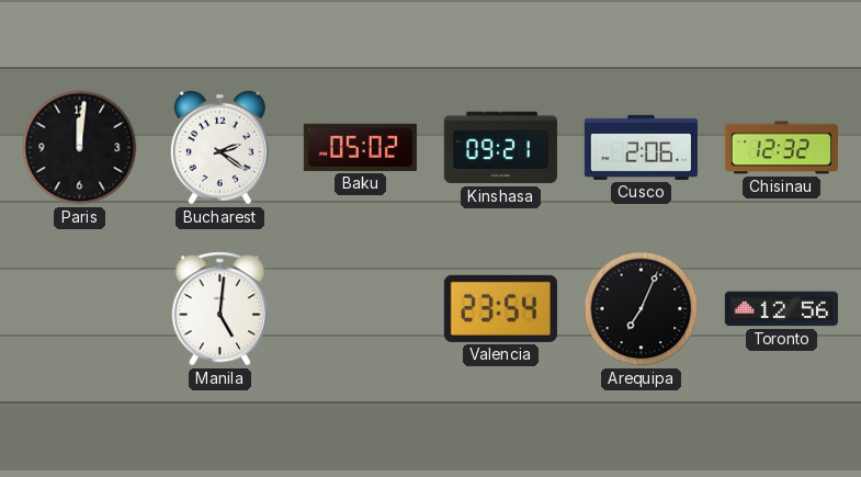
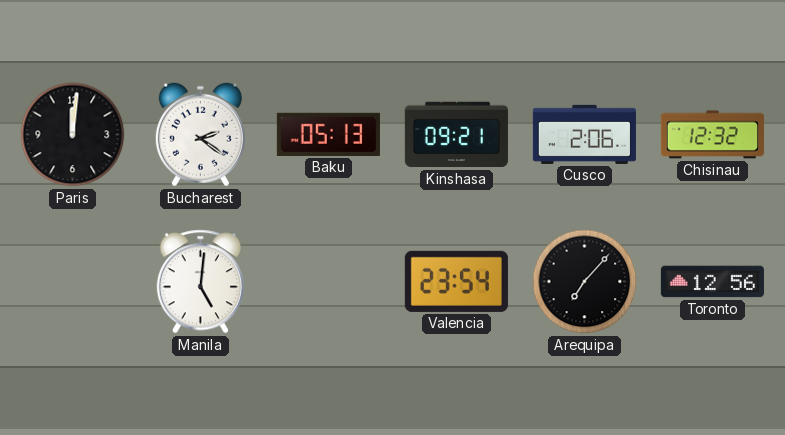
Baku: 05:02 -> 05:13
Arequipa: 7:04 -> 7:07
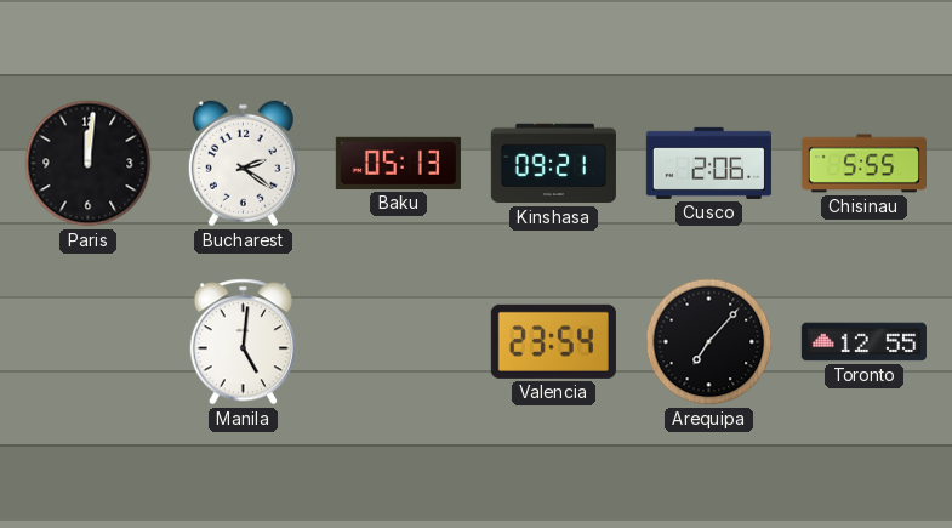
Chisinau: 12:32 -> 5:55
Toronto: 12:56 -> 12:55
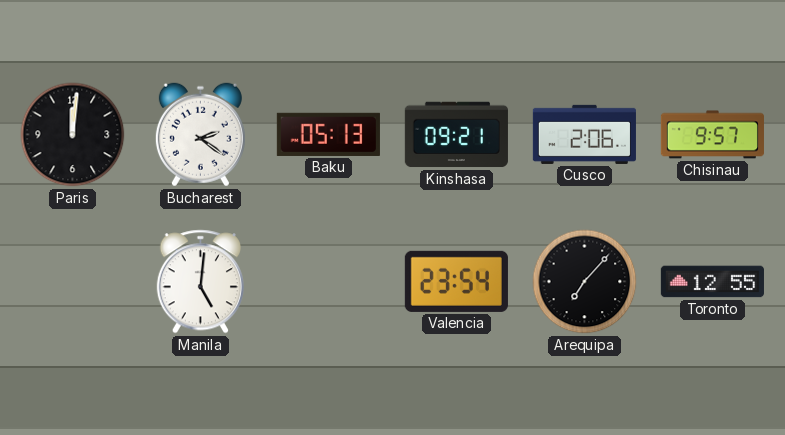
Chisinau: 5:55 -> 9:57
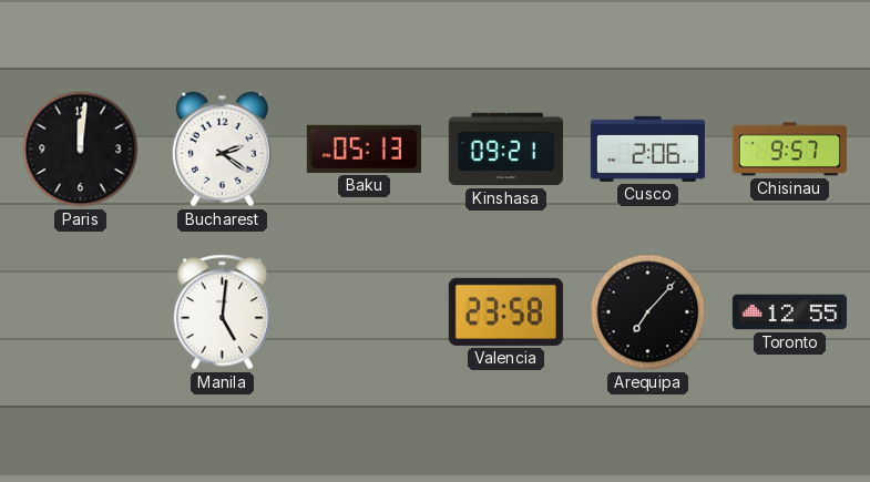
Valencia: 23:54 -> 23:58
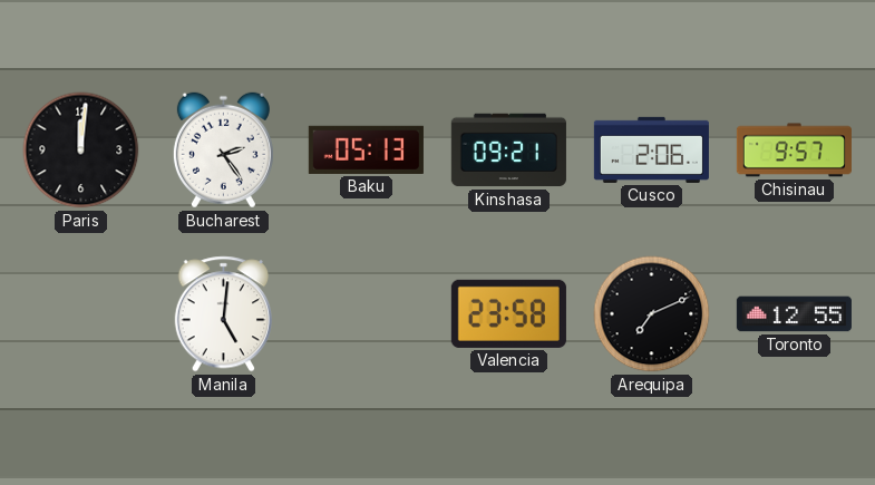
Bucharest: 2:21 -> 2:24
Arequipa: 7:07 -> 7:11
